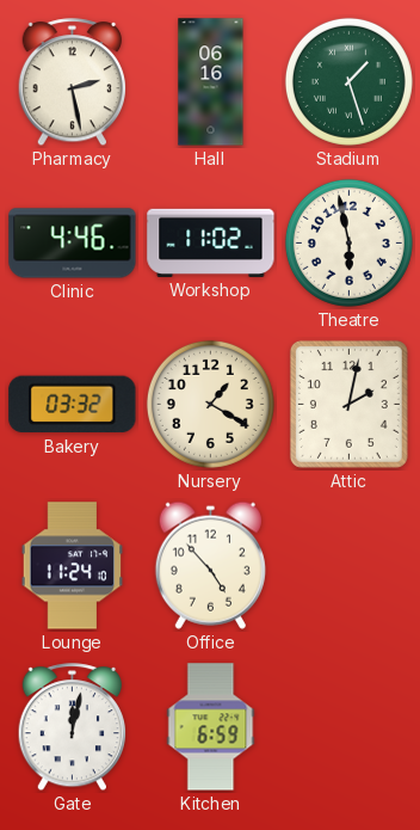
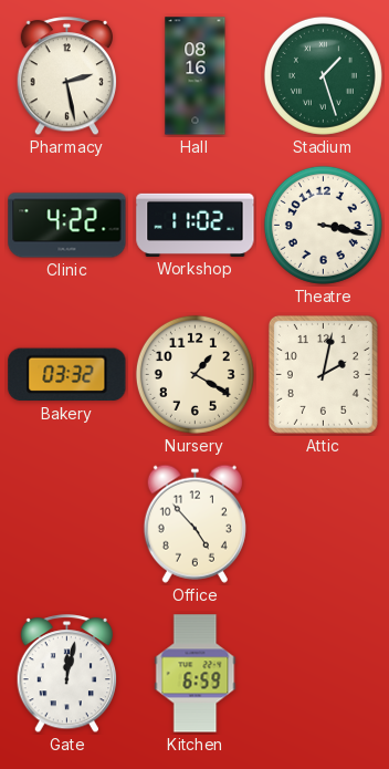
Hall: 06:16 -> 08:16
Clinic: 4:46 -> 4:22
Theatre: 5:58 -> 3:17
Lounge: 11:24 -> none
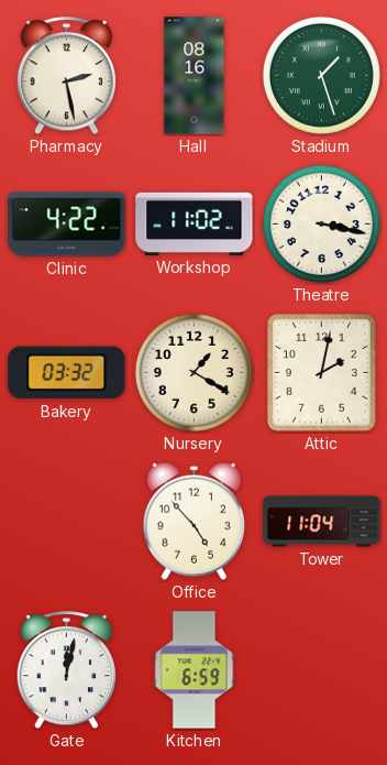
Tower: none -> 11:04
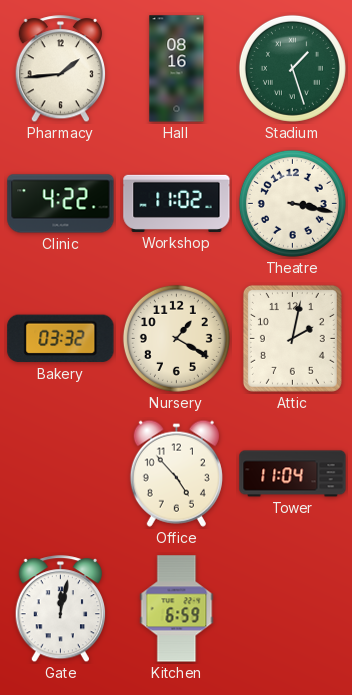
Pharmacy: 2:28 -> 1:44
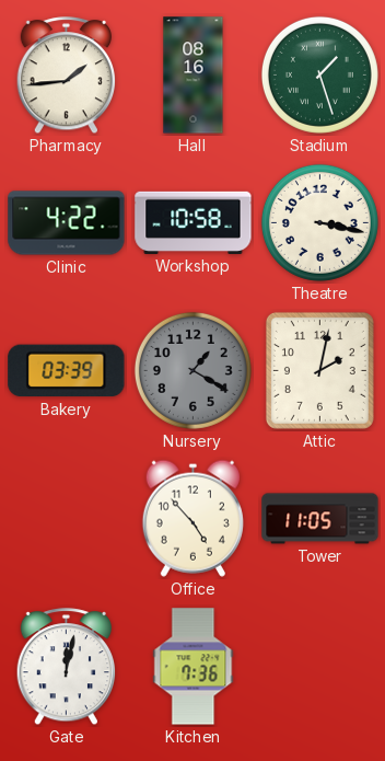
Workshop: 11:02 -> 10:58
Bakery: 03:32 -> 03:39
Nursery dial: cream -> grey
Tower: 11:04 -> 11:05
Kitchen: 6:59 -> 7:36
